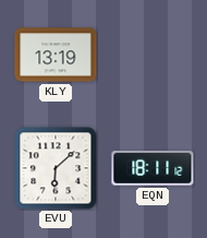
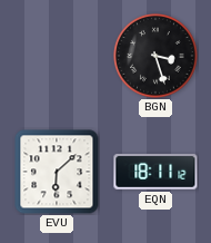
KLY: 13:19 -> none
BGN: none -> 3:27
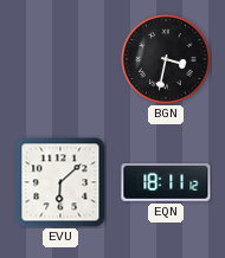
BGN: 3:27 -> 3:32
